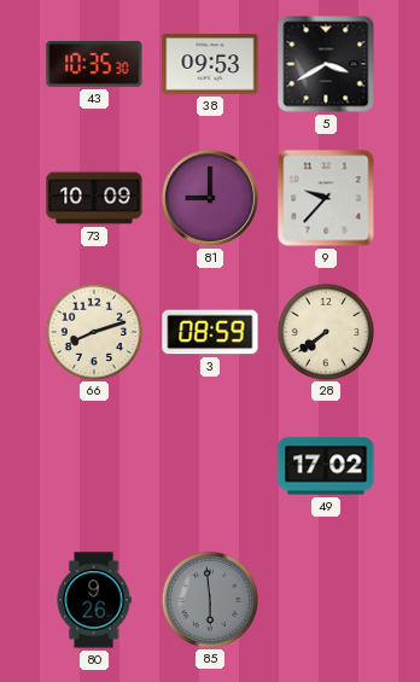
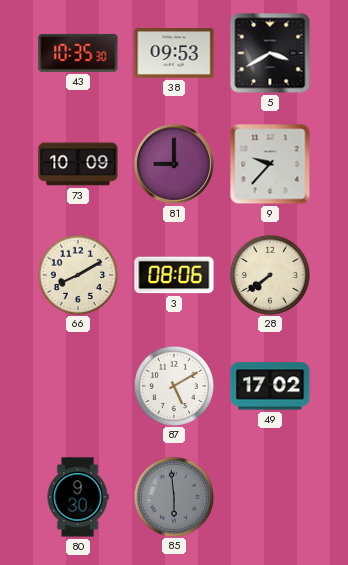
66: 8:12 -> 8:10
3: 08:59 -> 08:06
87: none -> 5:10
80: 9:26 -> 9:30
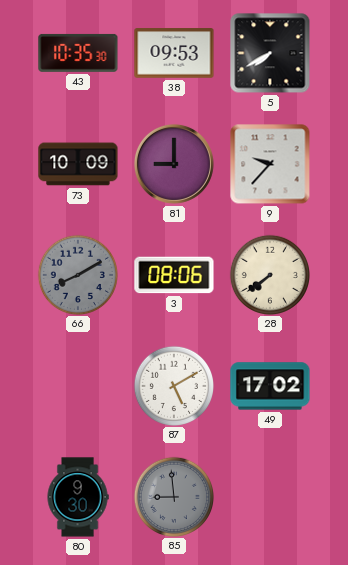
5: 3:40 -> 7:40
66 dial: cream -> grey
85: 5:59 -> 8:59
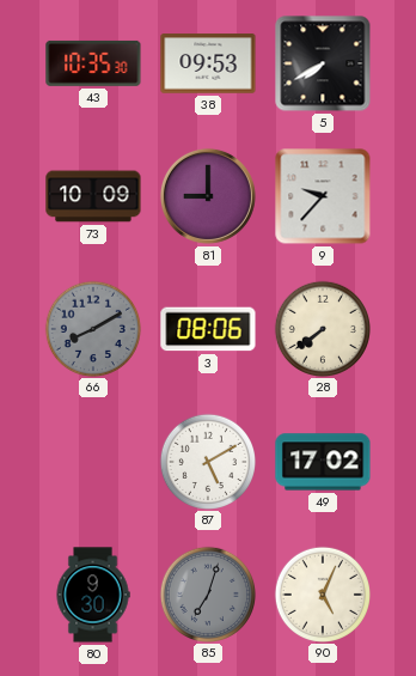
85: 8:59 -> 7:03
90: none -> 5:04
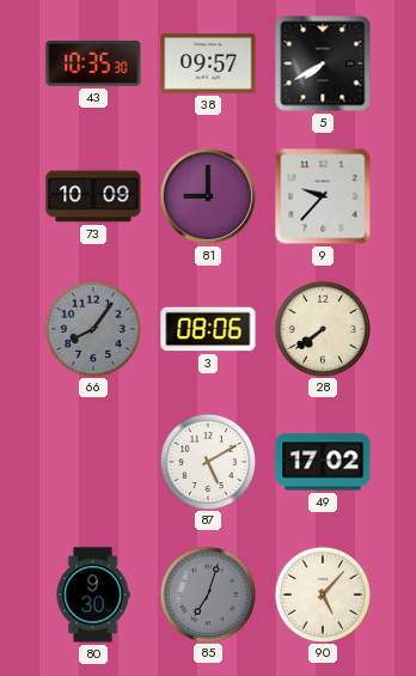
38: 09:53 -> 09:57
66: 8:10 -> 8:06
90: 5:04 -> 5:07
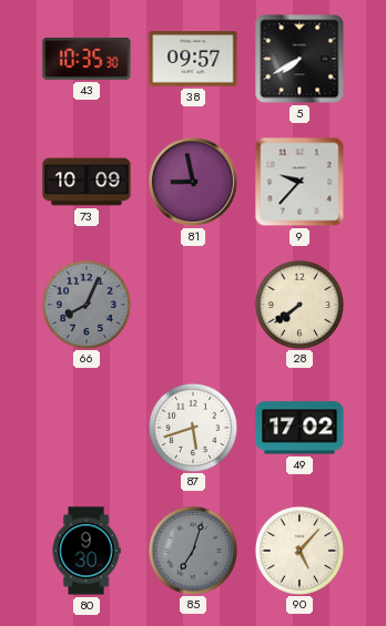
81: 9:00 -> 8:58
66: 8:06 -> 8:04
3: 08:06 -> none
87: 5:10 -> 5:42
